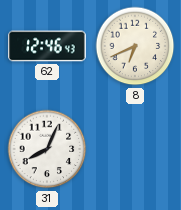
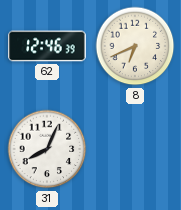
62: 12:46:43 -> 12:46:39
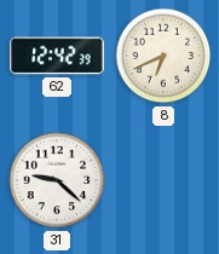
62: 12:46 -> 12:42
31: 8:04 -> 9:22
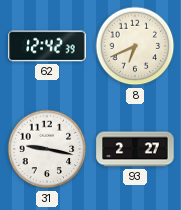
31: 9:22 -> 9:17
93: none -> 2:27
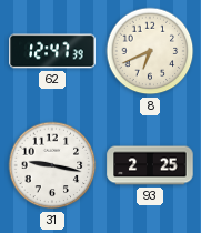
62: 12:42 -> 12:47
93: 2:27 -> 2:25
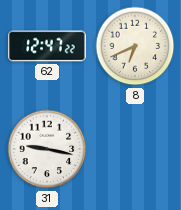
62: 12:47:39 -> 12:47:22
93: 2:25 -> none
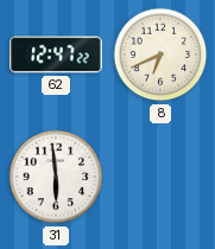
31: 9:17 -> 5:59
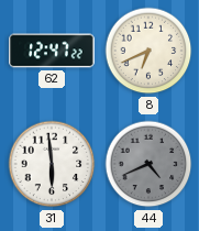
44: none -> 4:41
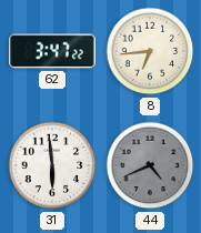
62: 12:47 -> 3:47
8: 6:41 -> 6:44
